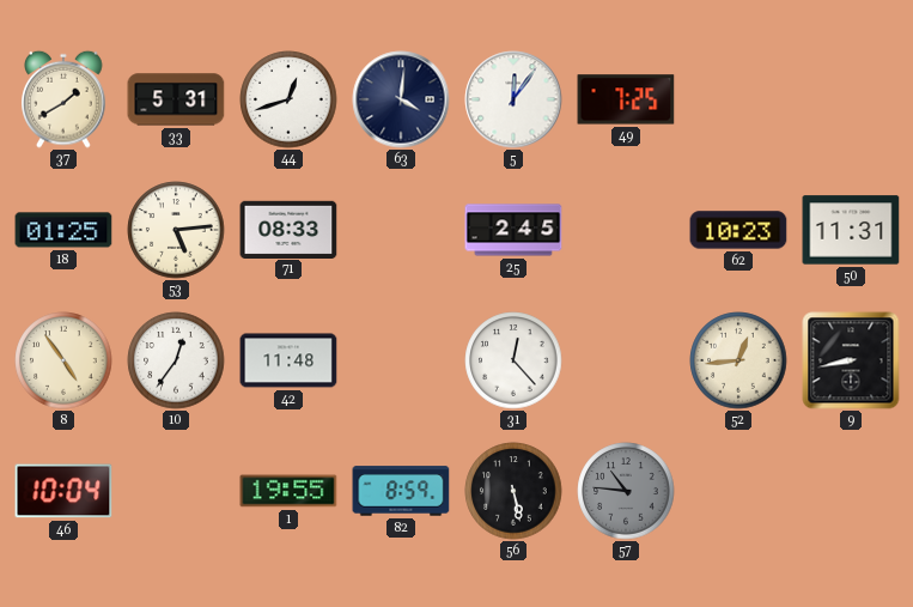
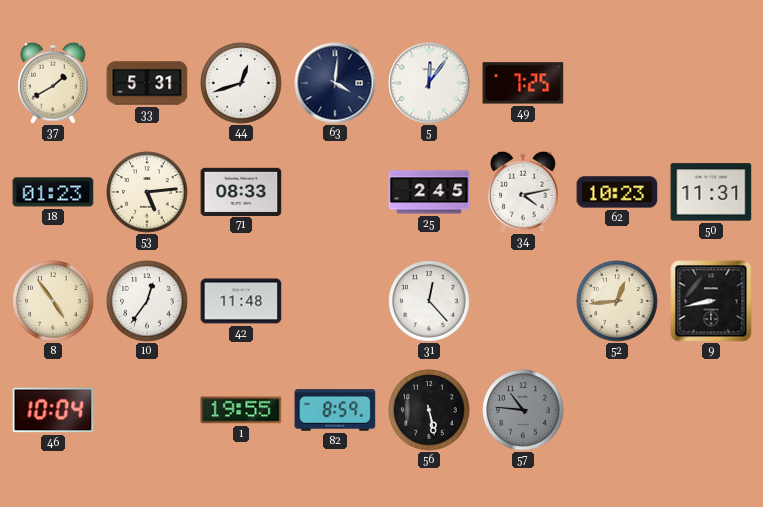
18: 01:25 -> 01:23
34: none -> 4:13
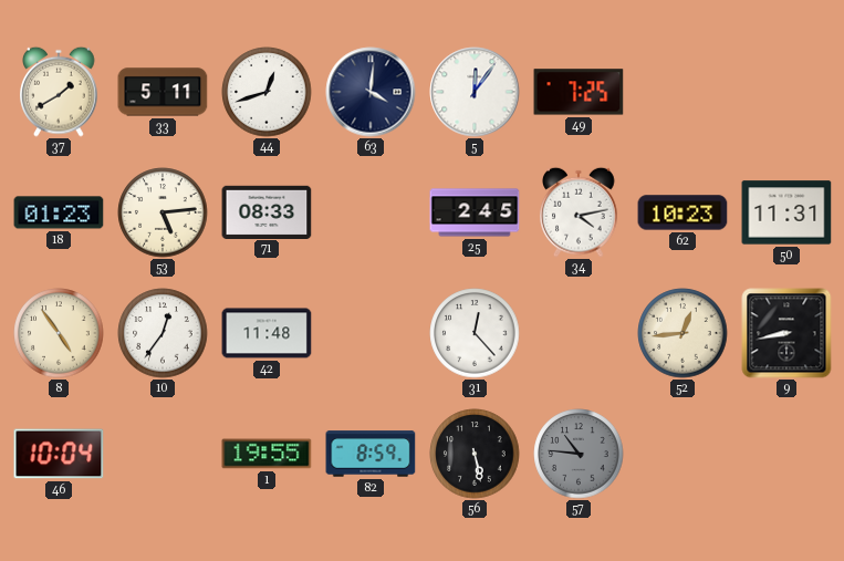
33: 5:31 -> 5:11
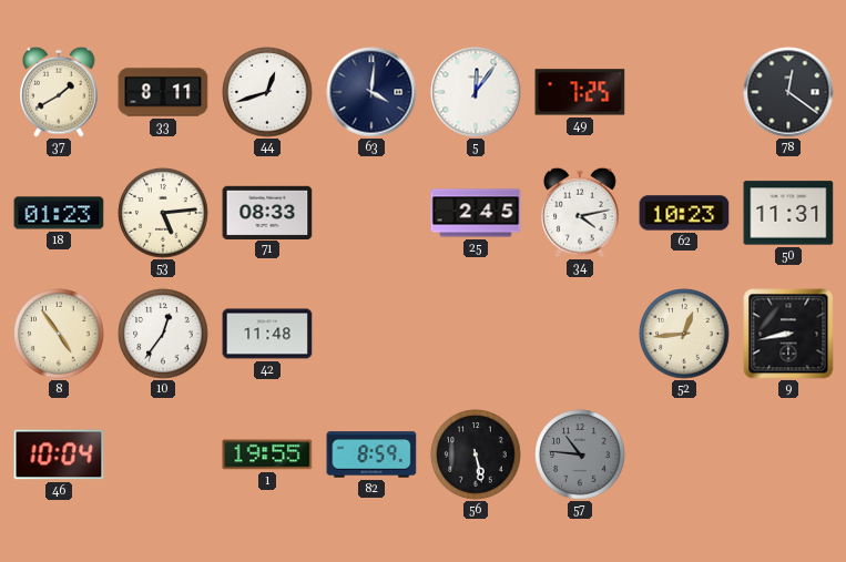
33: 5:11 -> 8:11
78: none -> 12:21
31: 12:23 -> none
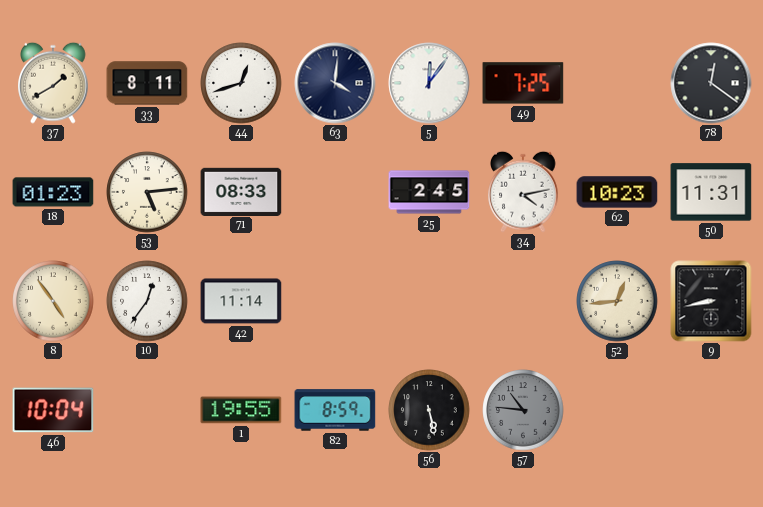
42: 11:48 -> 11:14
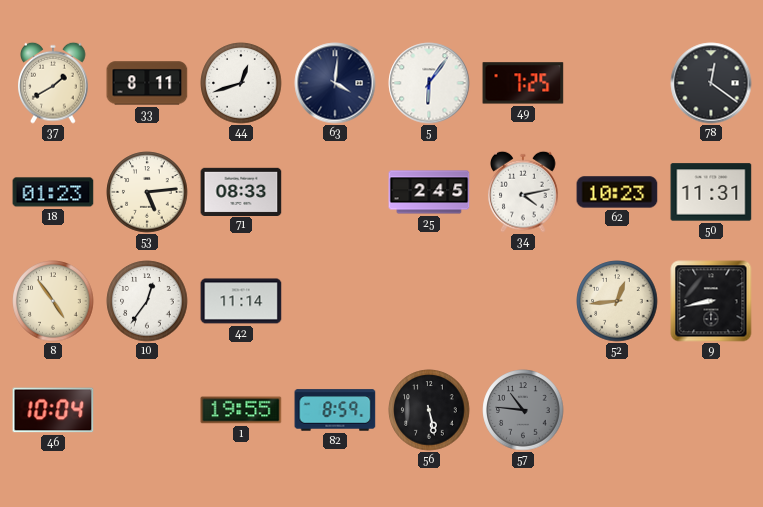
5: 12:06 -> 6:06
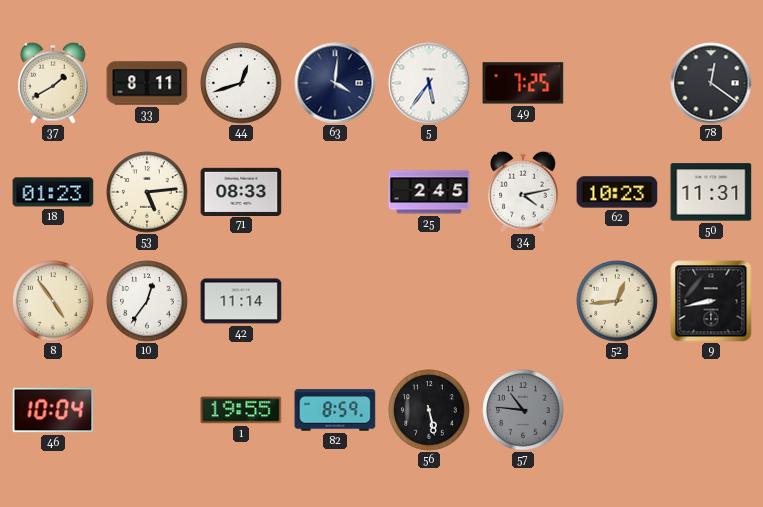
5: 6:06 -> 5:36
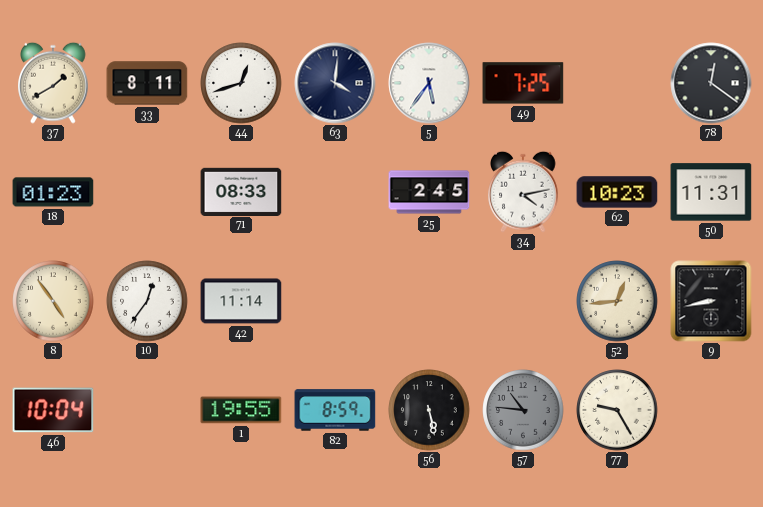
53: 5:14 -> none
77: none -> 9:25
